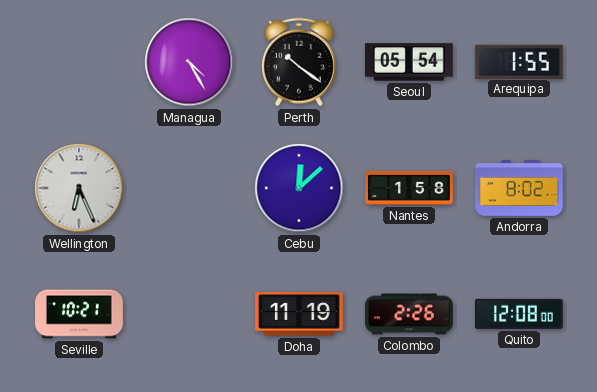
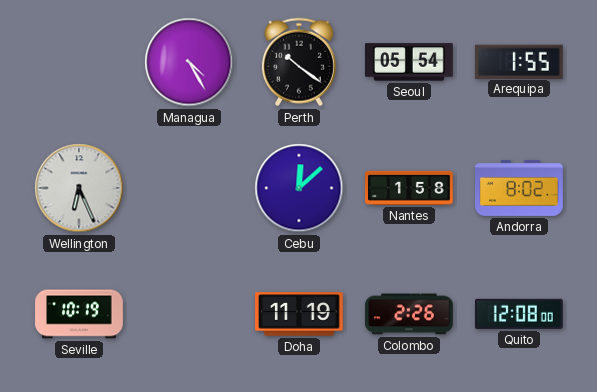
Seville: 10:21 -> 10:19
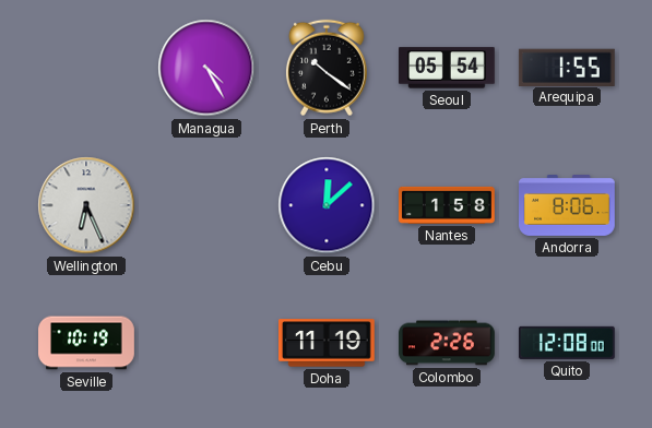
Andorra: 8:02 -> 8:06
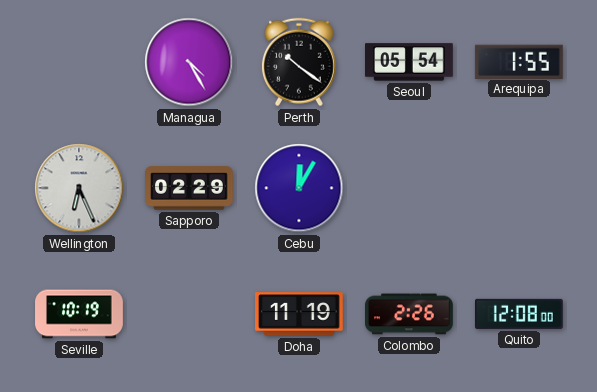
Sapporo: none -> 02:29
Cebu: 12:08 -> 12:05
Nantes: 1:58 -> none
Andorra: 8:06 -> none
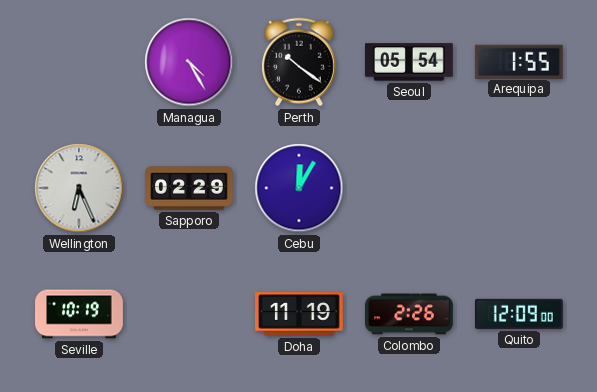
Quito: 12:08 -> 12:09
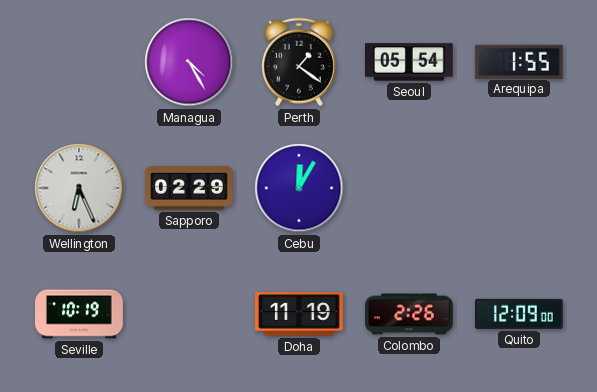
Perth: 10:21 -> 1:21
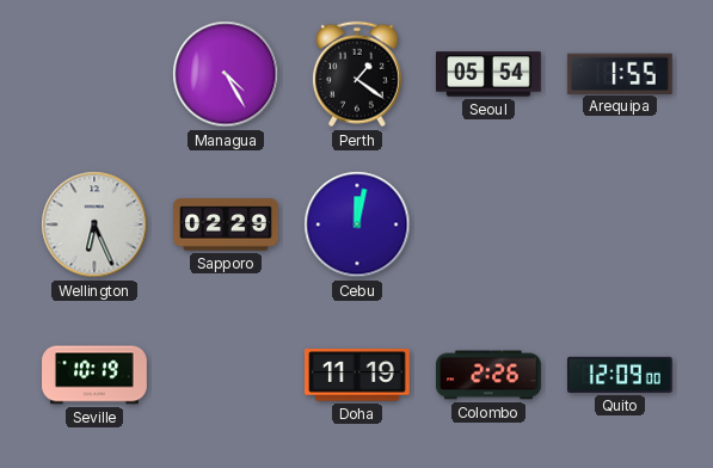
Cebu: 12:05 -> 12:02
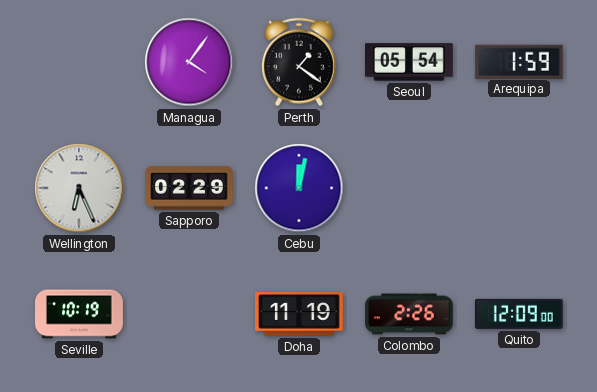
Managua: 4:25 -> 4:06
Arequipa: 1:55 -> 1:59
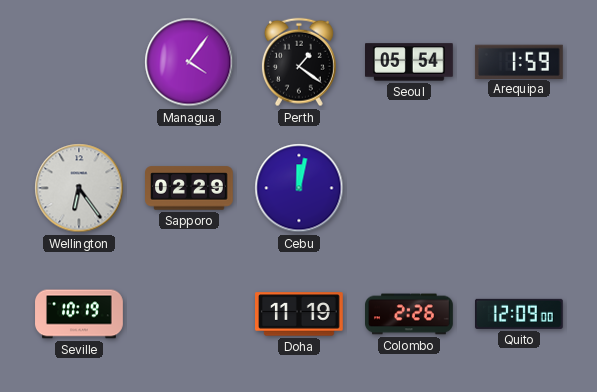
Wellington: 6:26 -> 6:24
